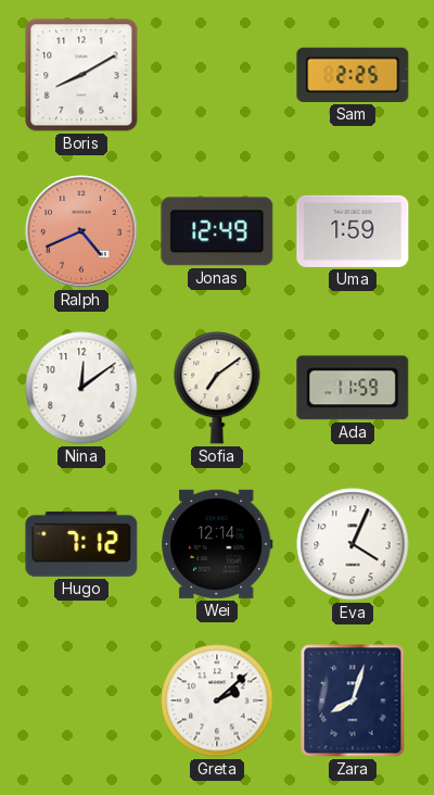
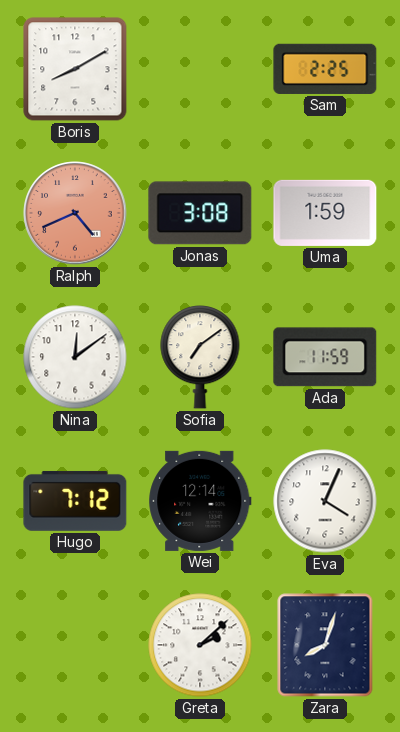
Jonas: 12:49 -> 3:08
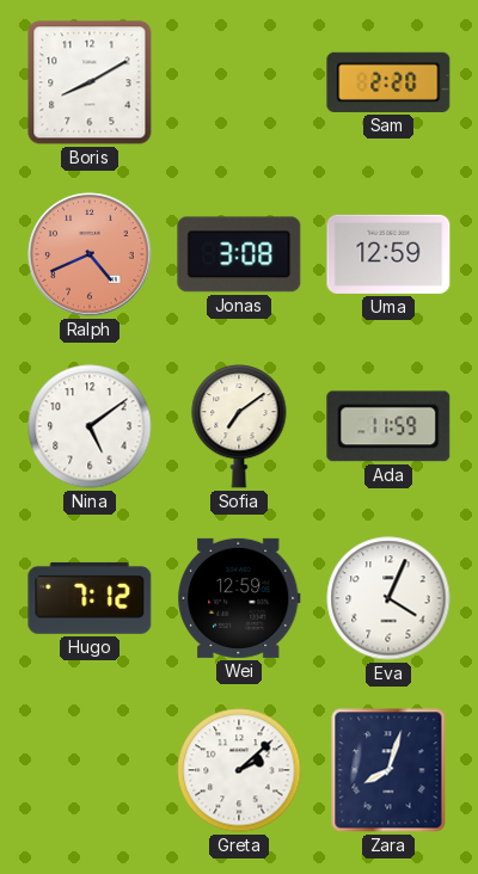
Sam: 2:25 -> 2:20
Uma: 1:59 -> 12:59
Nina: 12:09 -> 5:09
Wei: 12:14 -> 12:59
